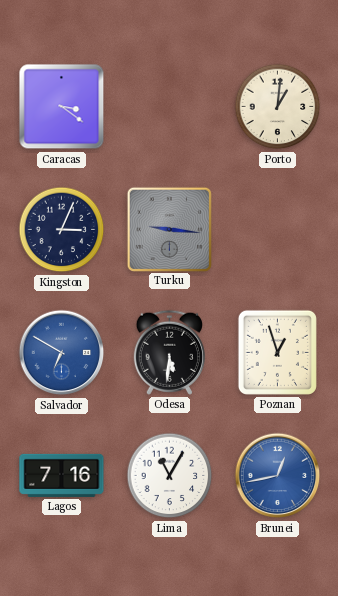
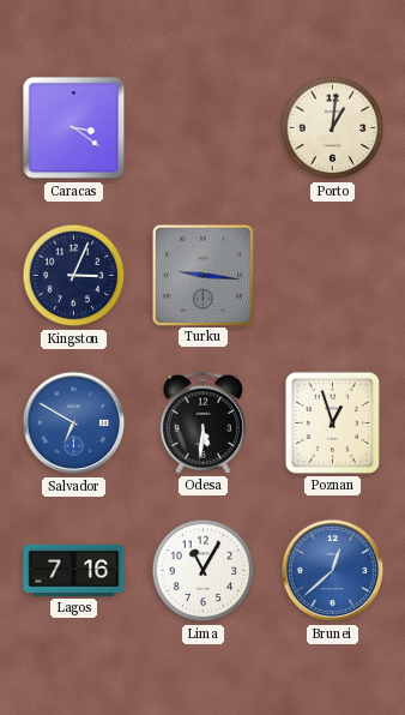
Brunei: 12:43 -> 12:38
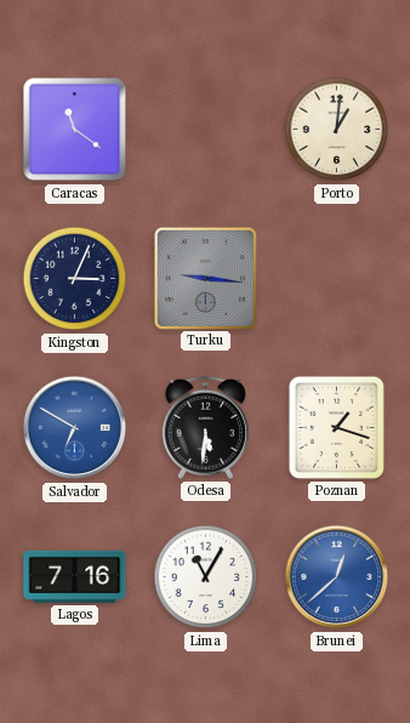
Caracas: 3:21 -> 11:21
Poznan: 12:57 -> 1:18
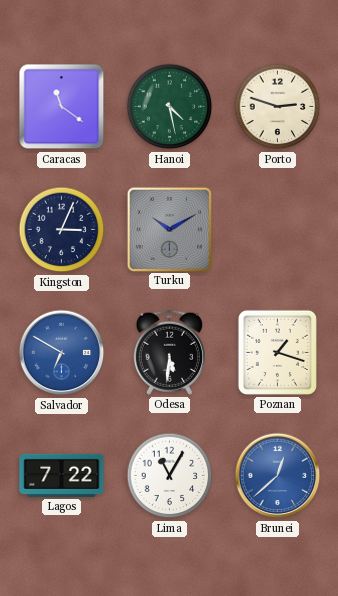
Hanoi: none -> 4:28
Porto: 1:01 -> 2:48
Turku: 9:16 -> 10:10
Lagos: 7:16 -> 7:22
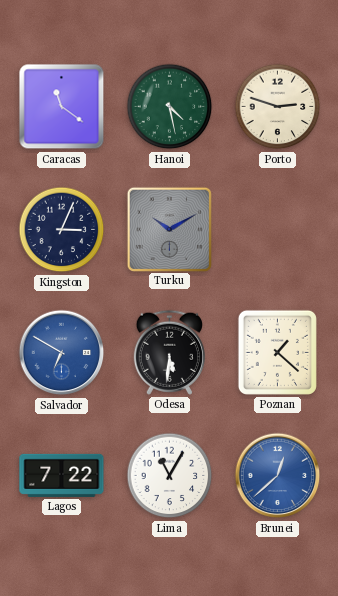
Poznan: 1:18 -> 1:22
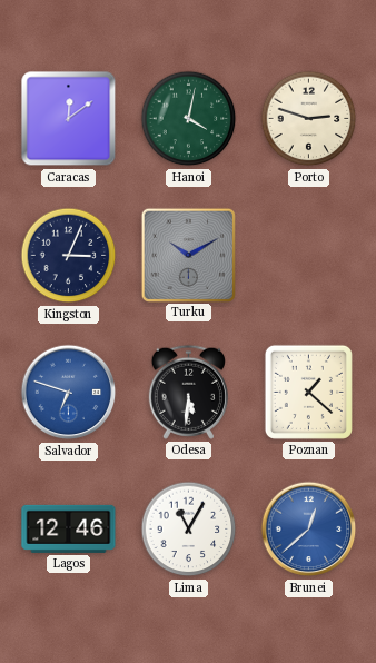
Caracas: 11:21 -> 12:09
Hanoi: 4:28 -> 4:02
Salvador: 6:50 -> 6:48
Lagos: 7:22 -> 12:46
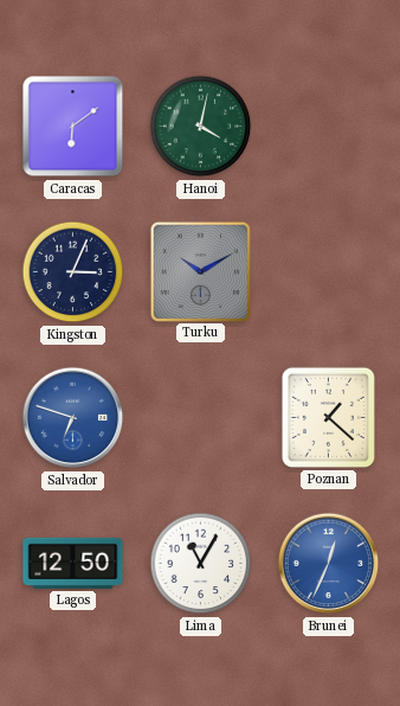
Caracas: 12:09 -> 6:09
Porto: 2:48 -> none
Odesa: 5:31 -> none
Lagos: 12:46 -> 12:50
Brunei: 12:38 -> 12:34
